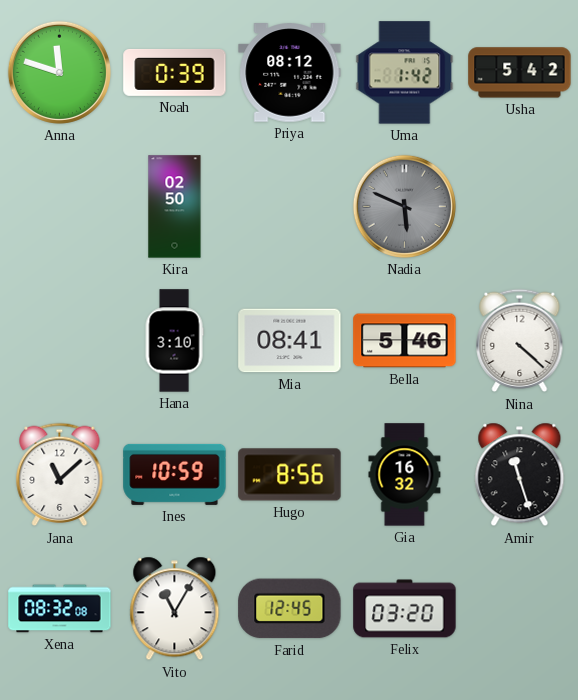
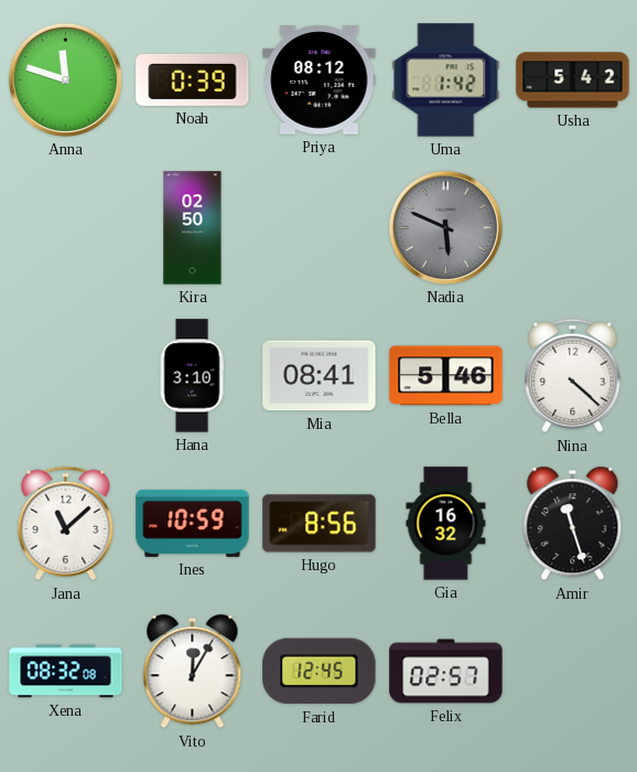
Vito: 11:05 -> 12:05
Felix: 03:20 -> 02:57
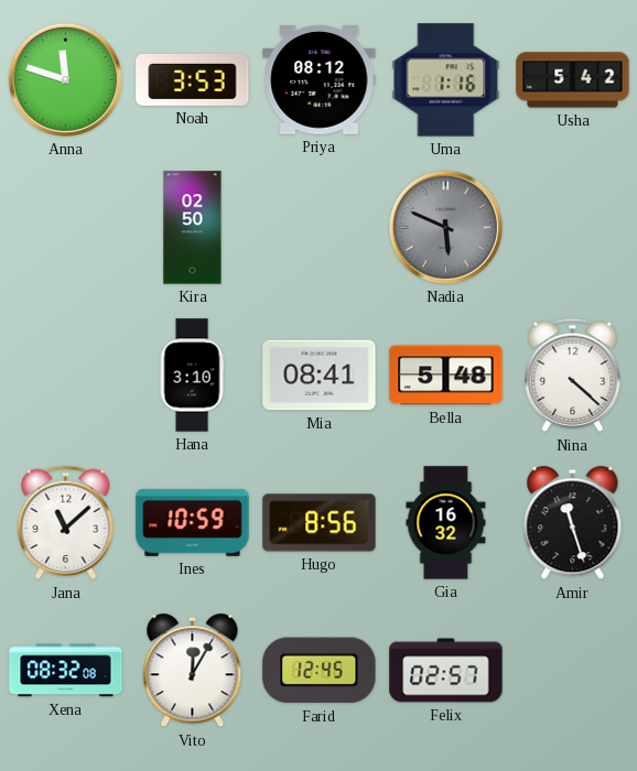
Noah: 0:39 -> 3:53
Uma: 1:42 -> 1:16
Bella: 5:46 -> 5:48
